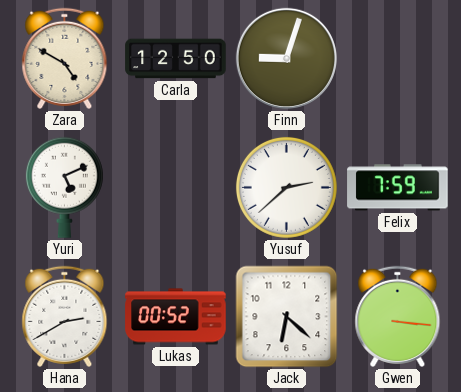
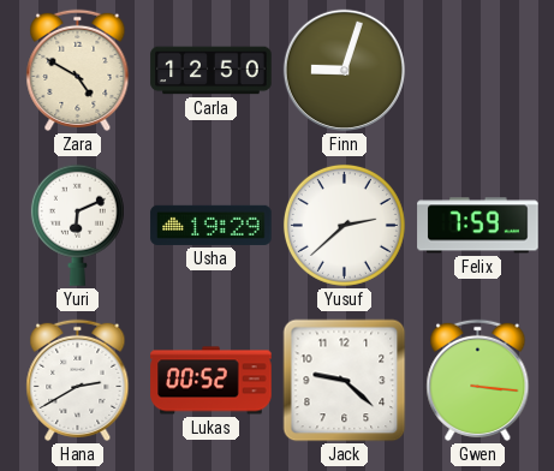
Yuri: 5:11 -> 6:11
Usha: none -> 19:29
Jack: 6:22 -> 9:22
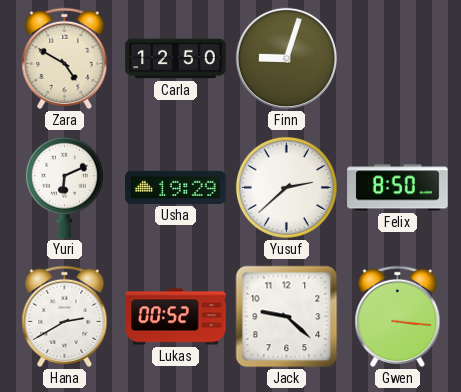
Felix: 7:59 -> 8:50
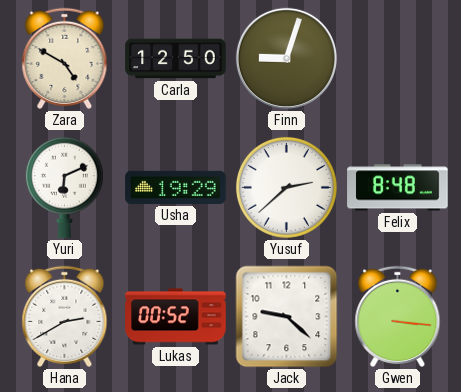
Felix: 8:50 -> 8:48
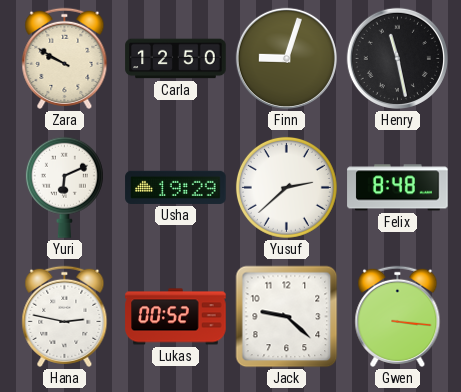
Zara: 4:50 -> 9:50
Henry: none -> 11:28
Hana: 2:40 -> 2:47
